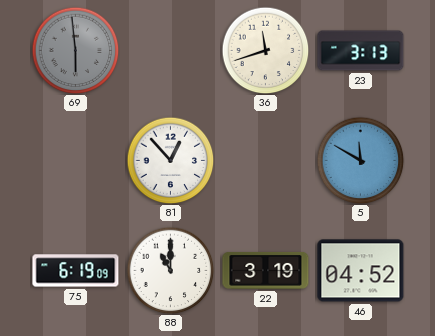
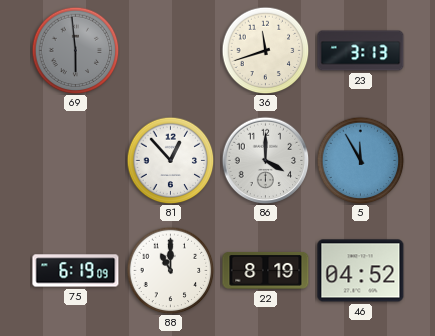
86: none -> 4:00
5: 11:50 -> 11:55
22: 3:19 -> 8:19
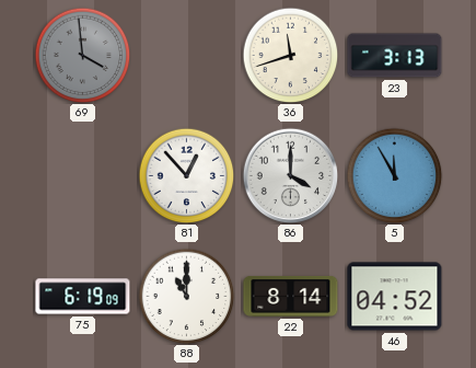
69: 5:59 -> 3:59
22: 8:19 -> 8:14
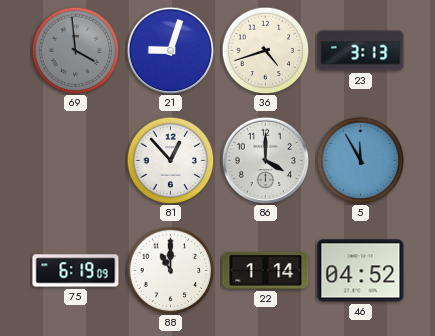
21: none -> 9:03
36: 11:42 -> 4:42
22: 8:14 -> 1:14
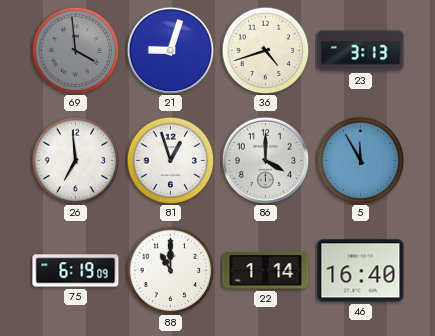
26: none -> 6:59
81: 12:53 -> 12:57
46: 04:52 -> 16:40
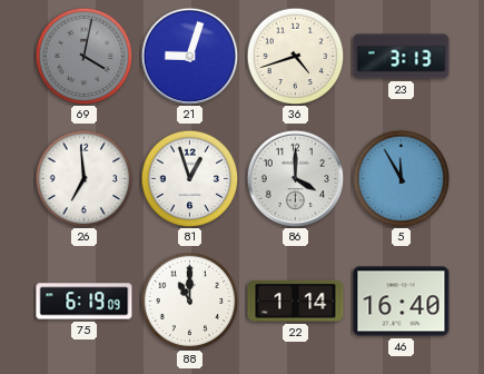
69: 3:59 -> 4:02
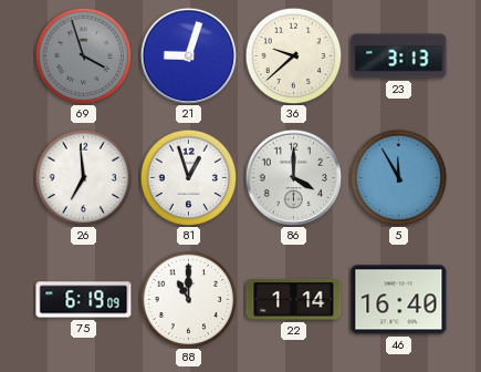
69: 4:02 -> 3:57
36: 4:42 -> 9:38
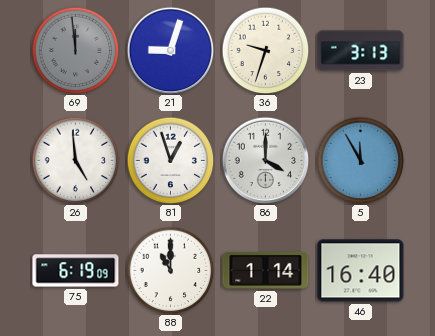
69: 3:57 -> 11:59
36: 9:38 -> 9:33
26: 6:59 -> 4:59
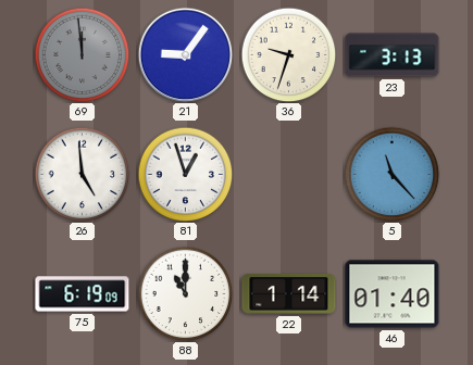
21: 9:03 -> 9:06
86: 4:00 -> none
5: 11:55 -> 11:23
46: 16:40 -> 01:40
